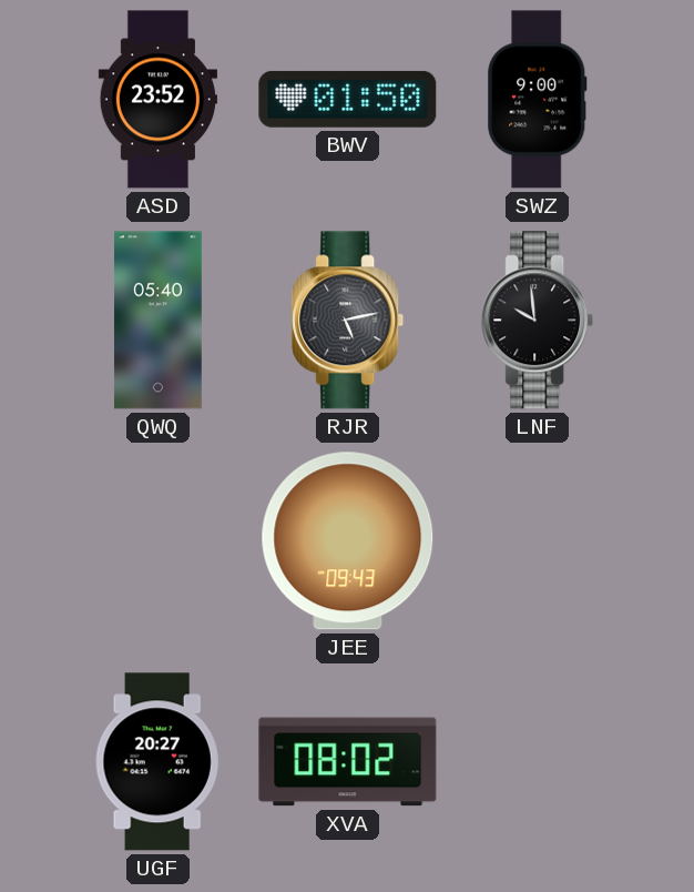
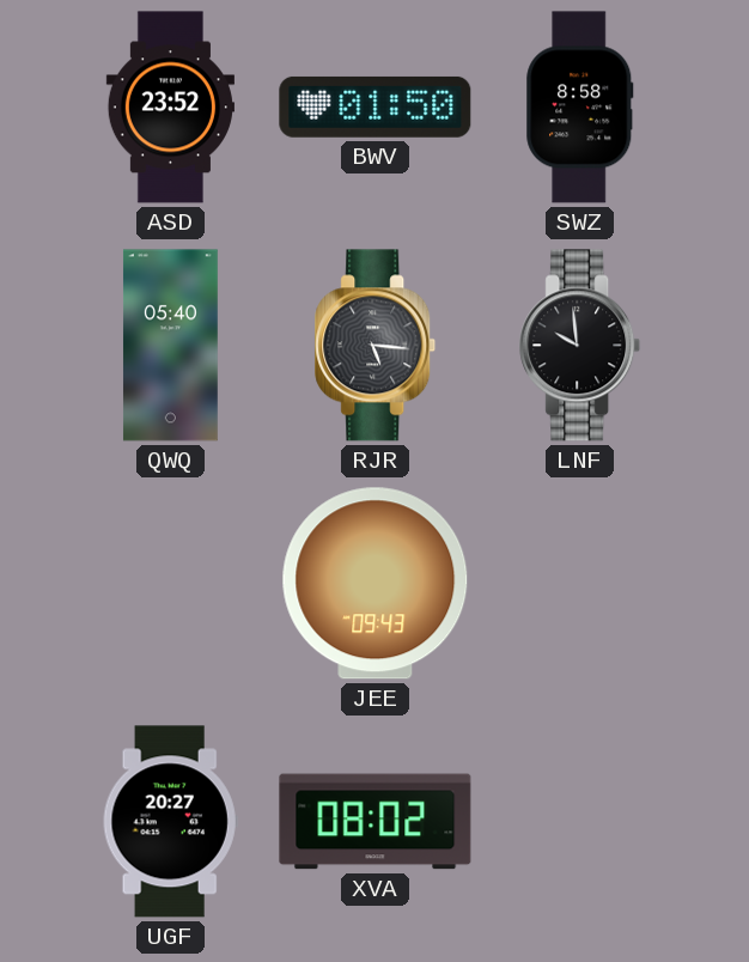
SWZ: 9:00 -> 8:58
RJR: 5:13 -> 5:16
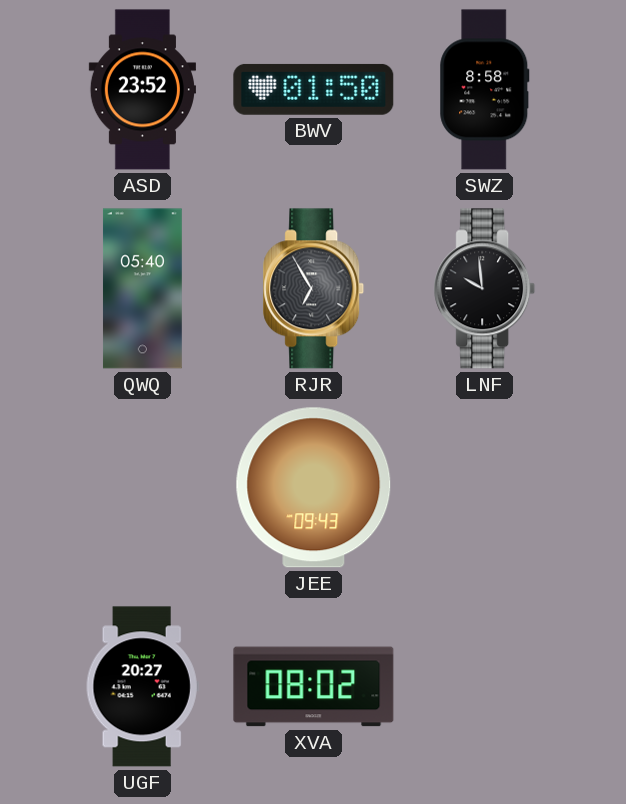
RJR: 5:16 -> 6:55
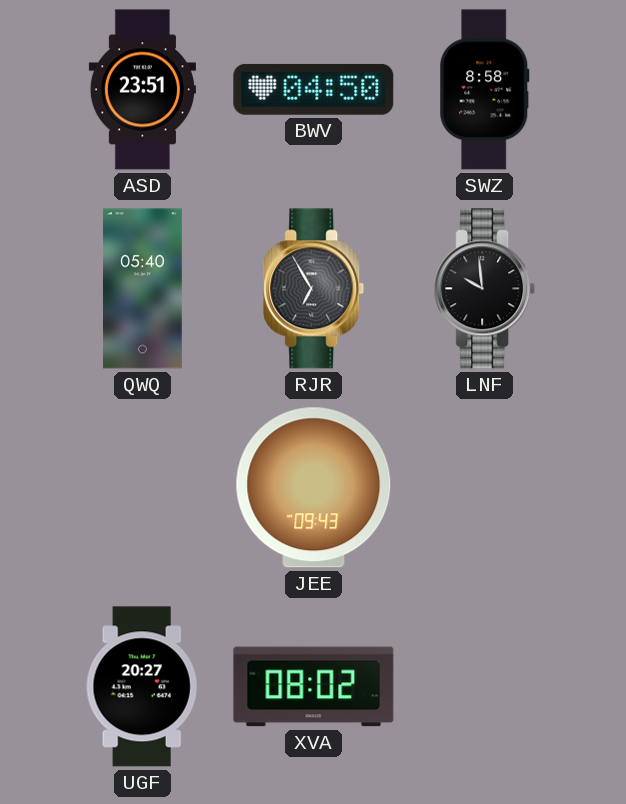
ASD: 23:52 -> 23:51
BWV: 01:50 -> 04:50
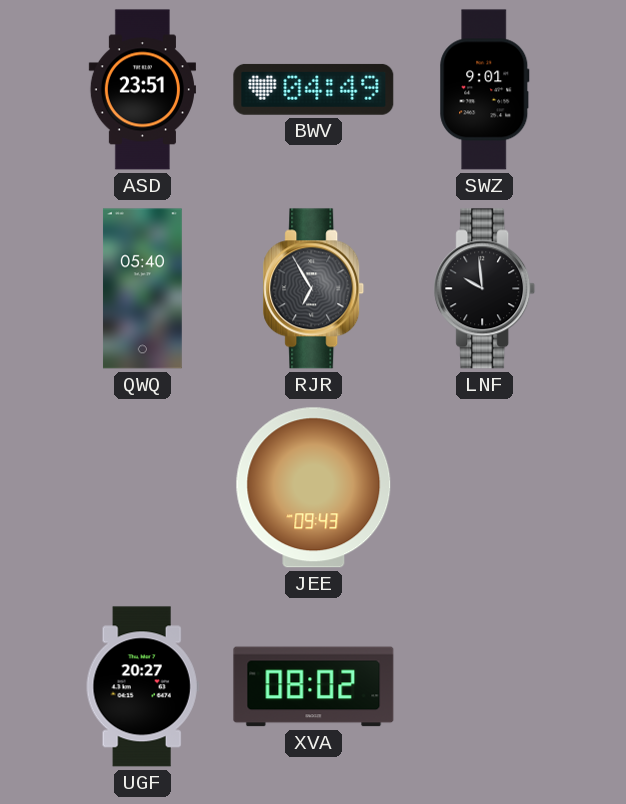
BWV: 04:50 -> 04:49
SWZ: 8:58 -> 9:01
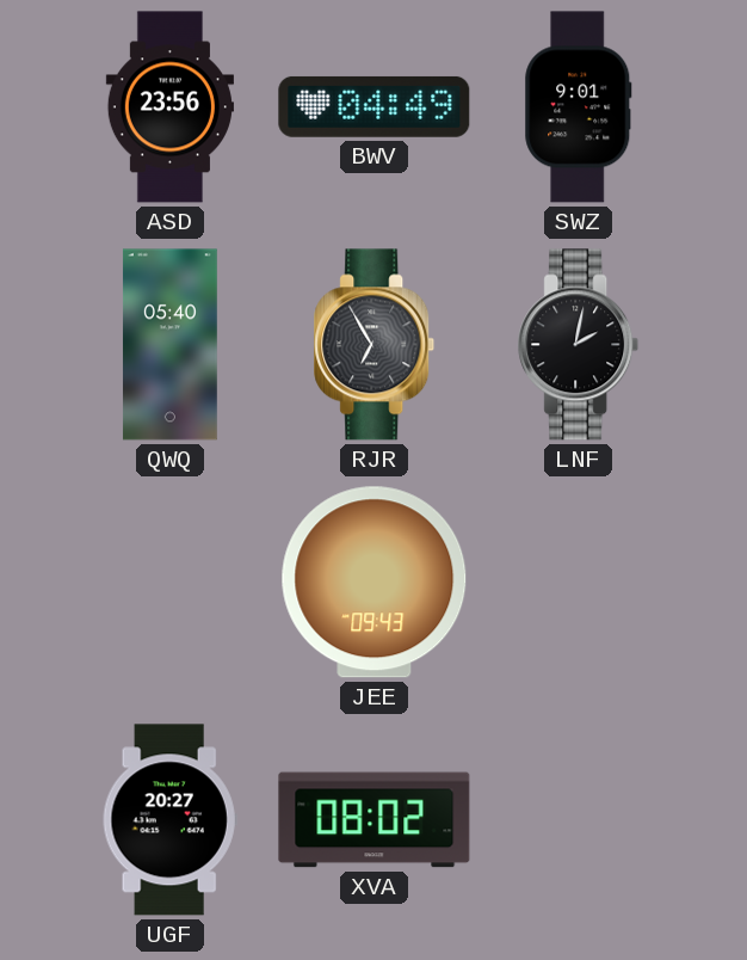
ASD: 23:51 -> 23:56
LNF: 9:59 -> 2:02
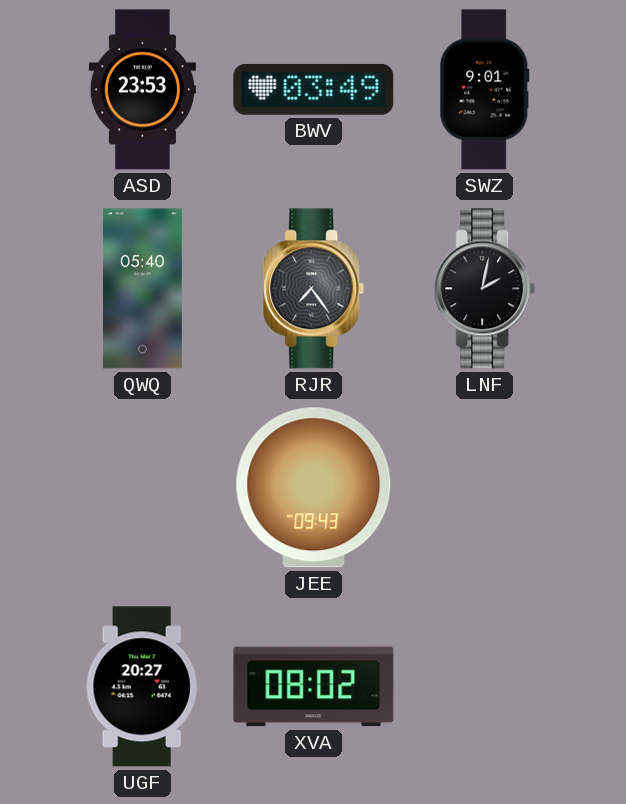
ASD: 23:56 -> 23:53
BWV: 04:49 -> 03:49
RJR: 6:55 -> 7:24
